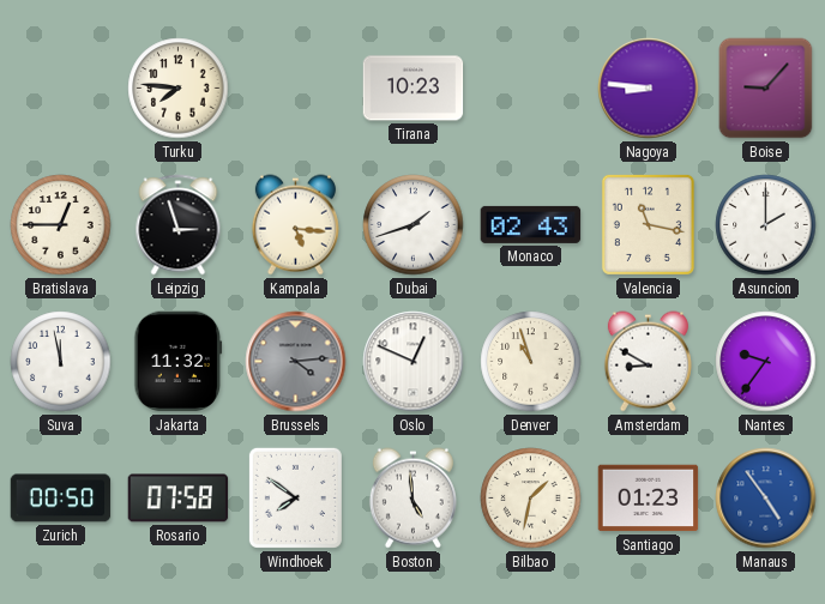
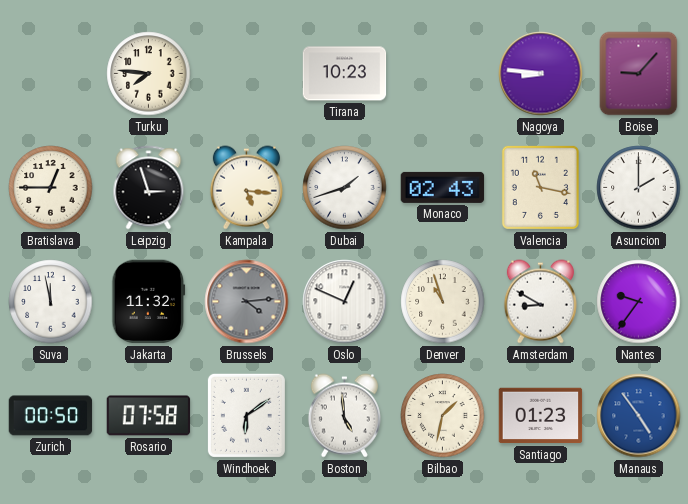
Windhoek: 7:51 -> 6:09
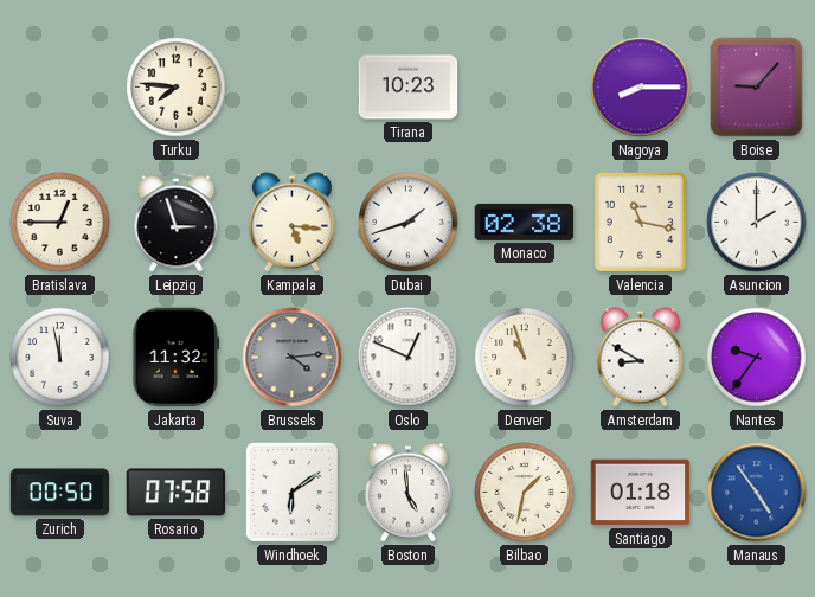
Nagoya: 8:46 -> 8:15
Monaco: 02:43 -> 02:38
Santiago: 01:23 -> 01:18
